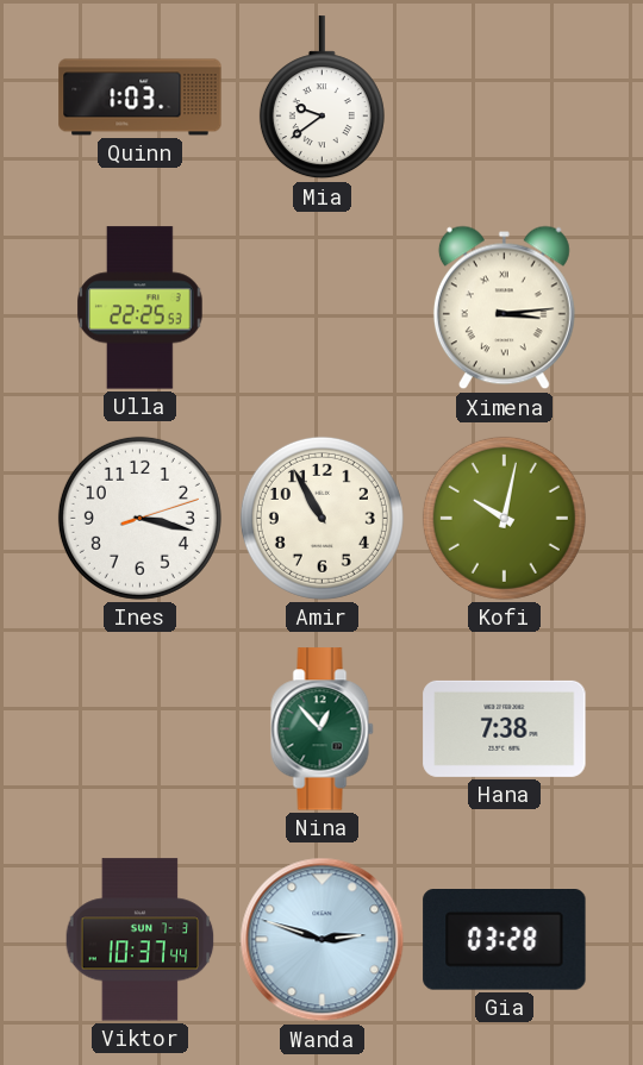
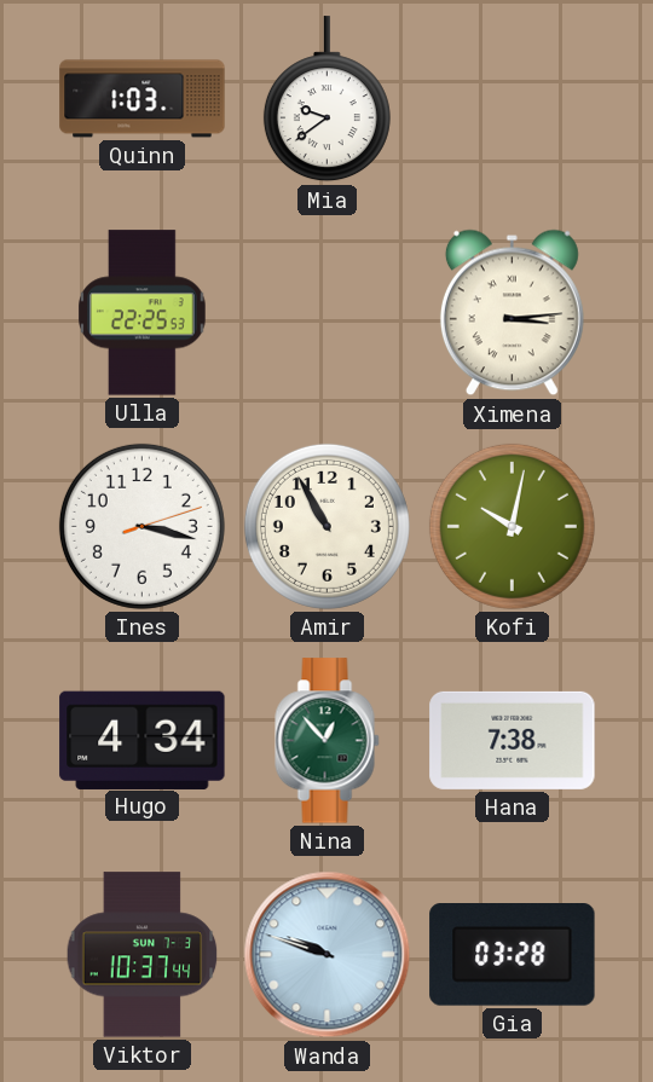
Hugo: none -> 4:34
Wanda: 2:48 -> 9:48
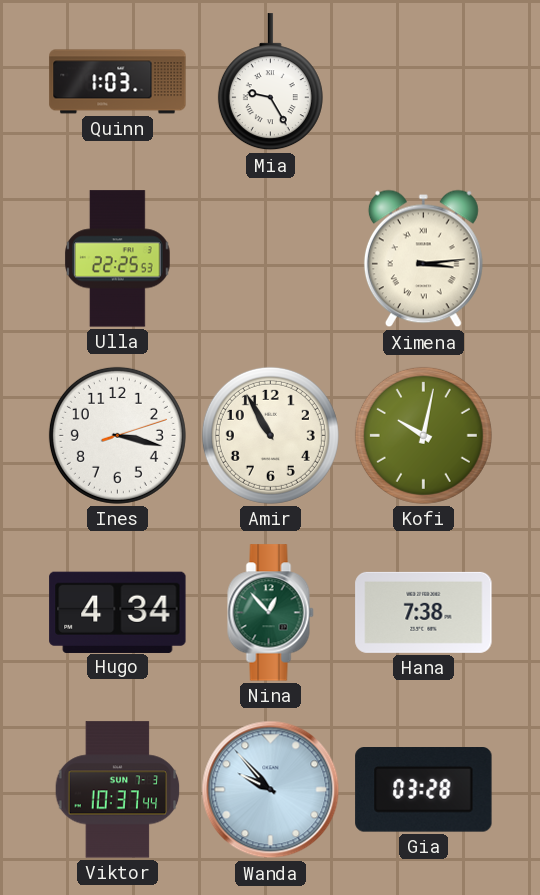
Mia: 9:39 -> 9:25
Wanda: 9:48 -> 9:53
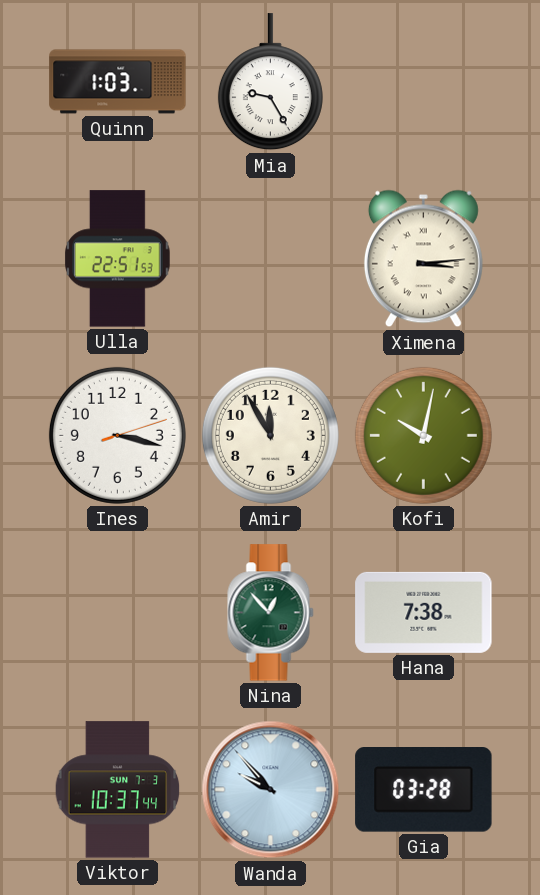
Ulla: 22:25 -> 22:51
Amir: 10:55 -> 11:55
Hugo: 4:34 -> none
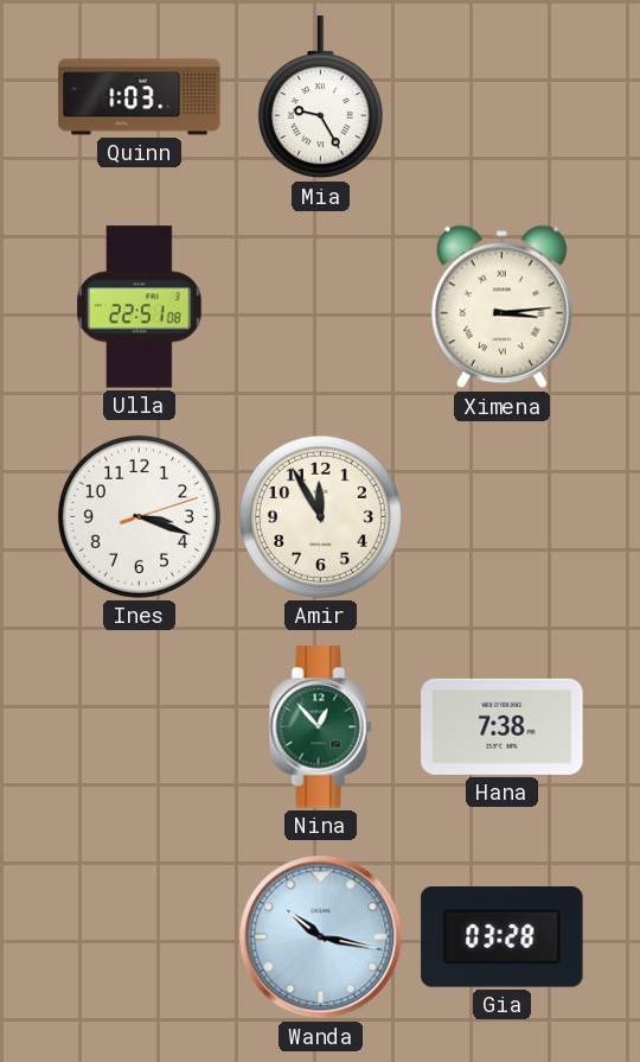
Ulla: 22:51:53 -> 22:51:08
Ines: 3:17 -> 3:18
Kofi: 10:02 -> none
Viktor: 10:37 -> none
Wanda: 9:53 -> 10:17
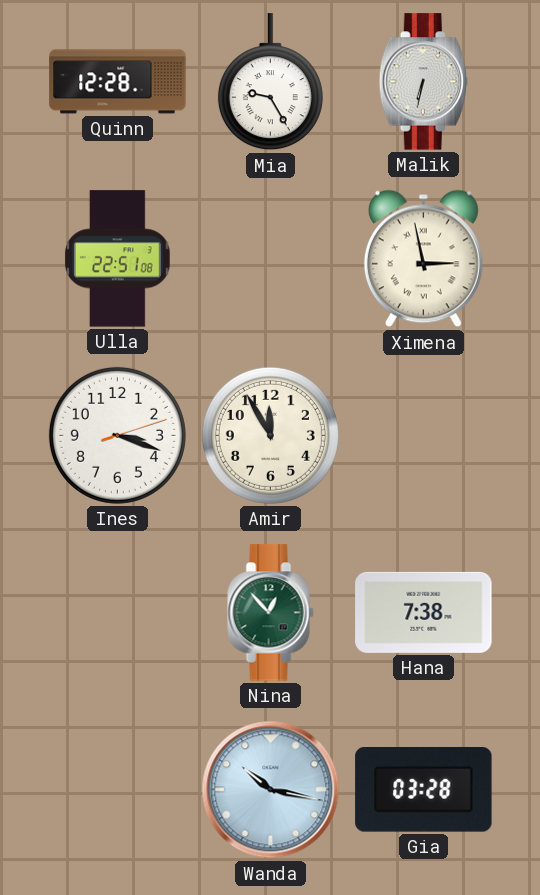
Quinn: 1:03 -> 12:28
Malik: none -> 6:32
Ximena: 3:14 -> 2:58
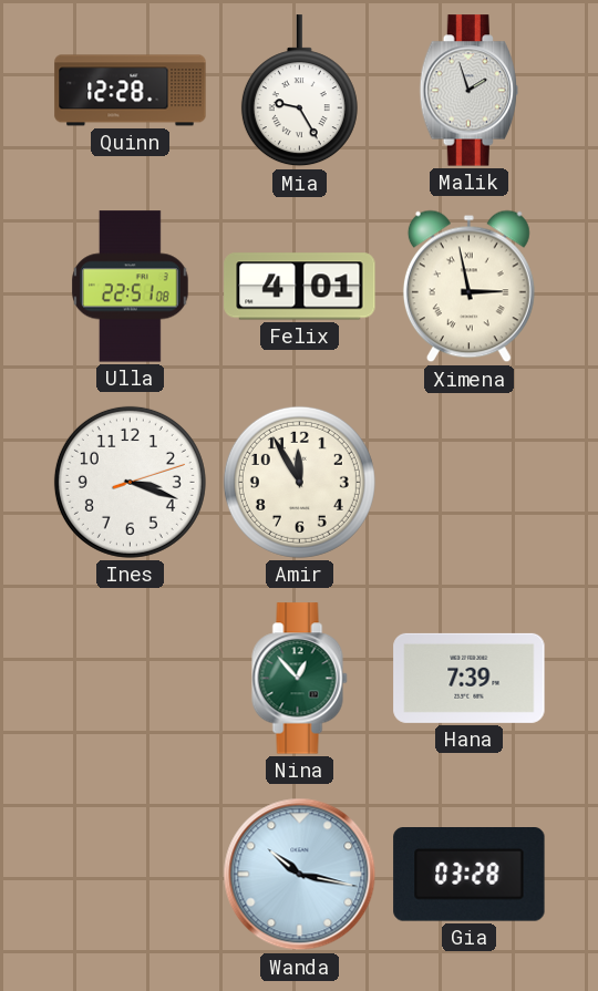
Malik: 6:32 -> 1:57
Felix: none -> 4:01
Hana: 7:38 -> 7:39
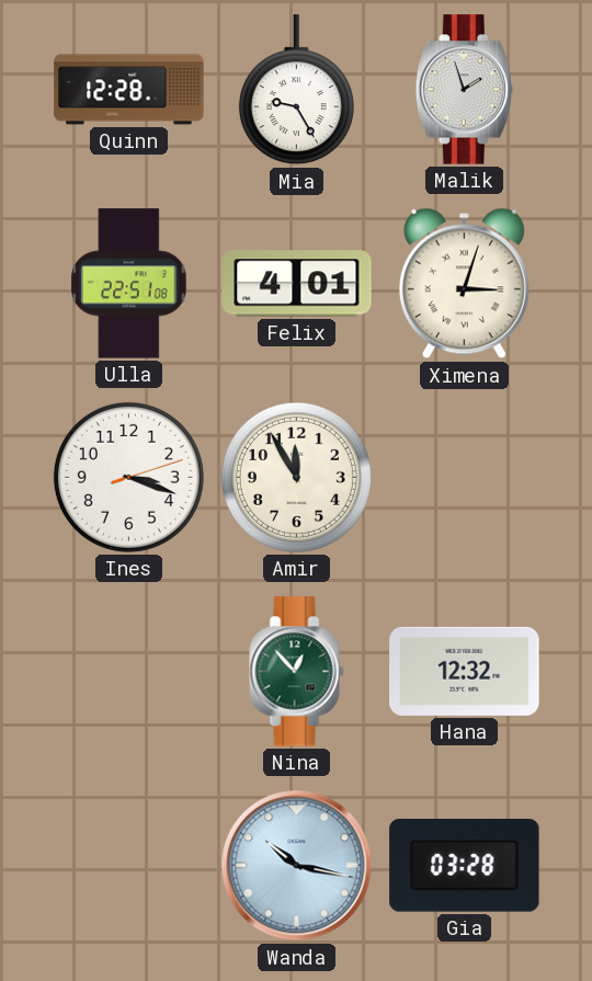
Ximena: 2:58 -> 3:03
Hana: 7:39 -> 12:32
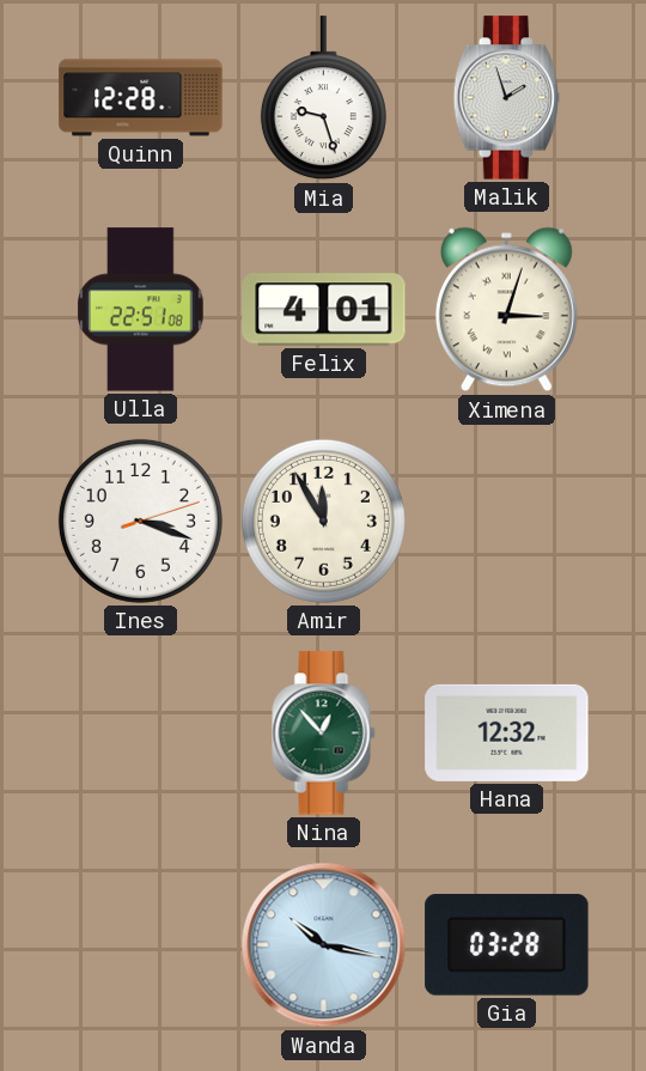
Mia: 9:25 -> 9:27
